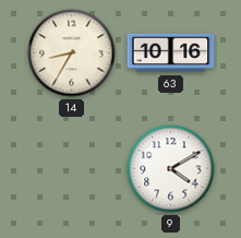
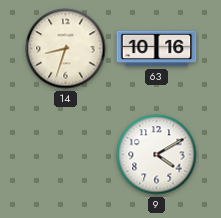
14: 8:35 -> 8:33
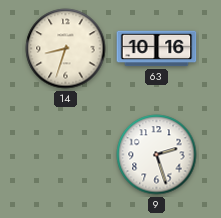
9: 4:10 -> 2:27
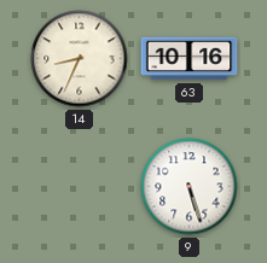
14: 8:33 -> 8:34
9: 2:27 -> 5:27
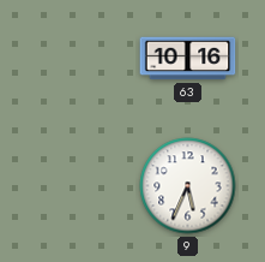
14: 8:34 -> none
9: 5:27 -> 5:34
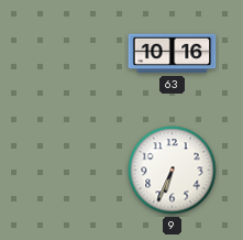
9: 5:34 -> 6:34
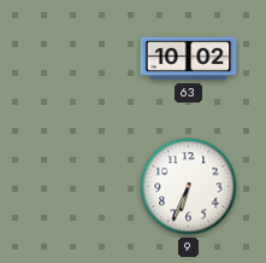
63: 10:16 -> 10:02
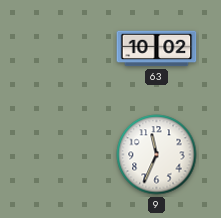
9: 6:34 -> 11:34
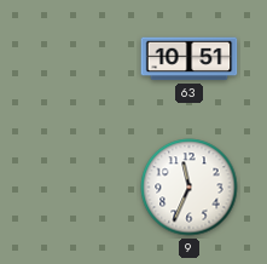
63: 10:02 -> 10:51
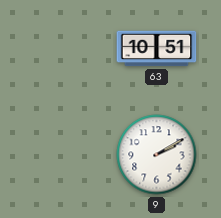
9: 11:34 -> 2:10
